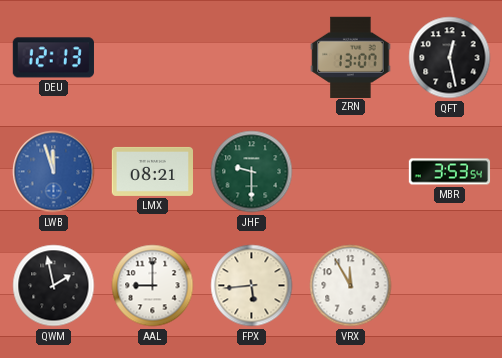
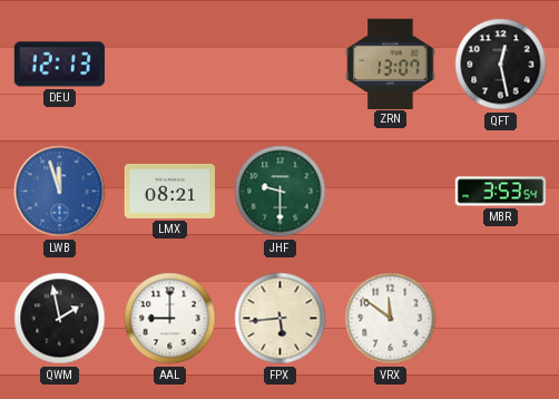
VRX: 11:55 -> 11:51
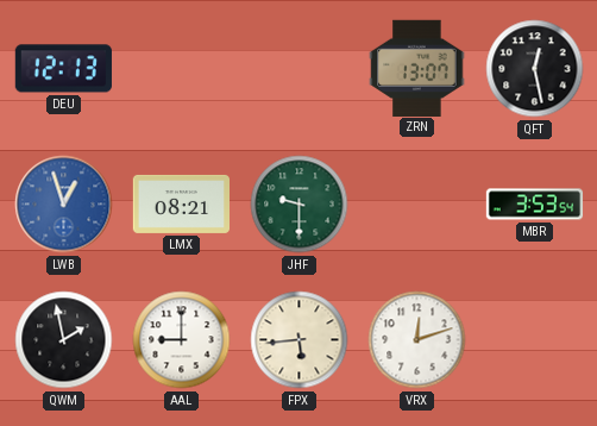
LWB: 11:57 -> 12:57
VRX: 11:51 -> 12:12
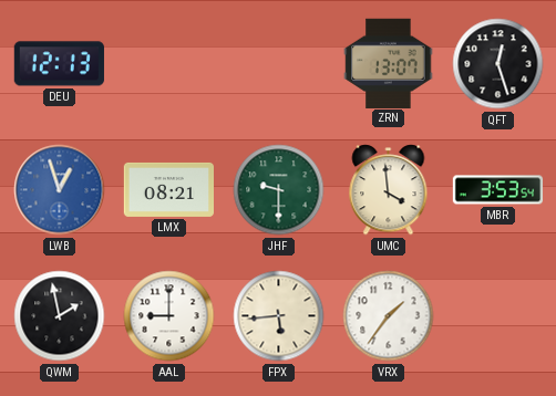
QFT: 12:28 -> 12:27
UMC: none -> 3:59
VRX: 12:12 -> 1:36
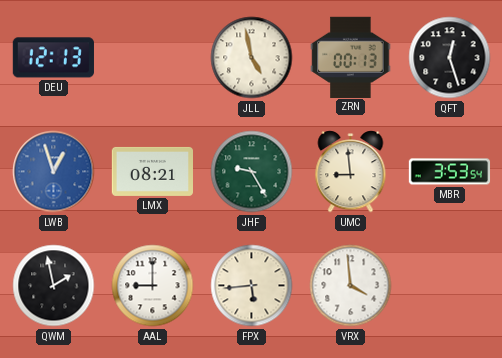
JLL: none -> 4:58
ZRN: 13:07 -> 00:13
JHF: 9:30 -> 9:25
UMC: 3:59 -> 8:59
VRX: 1:36 -> 3:59
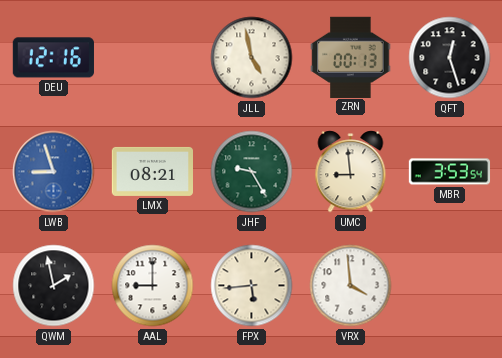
DEU: 12:13 -> 12:16
LWB: 12:57 -> 8:57
